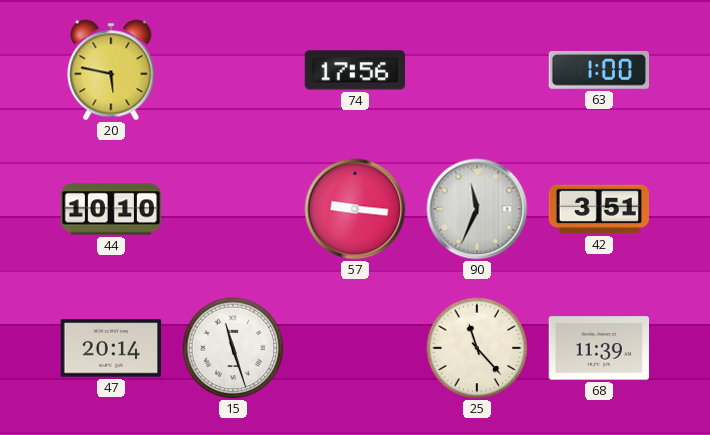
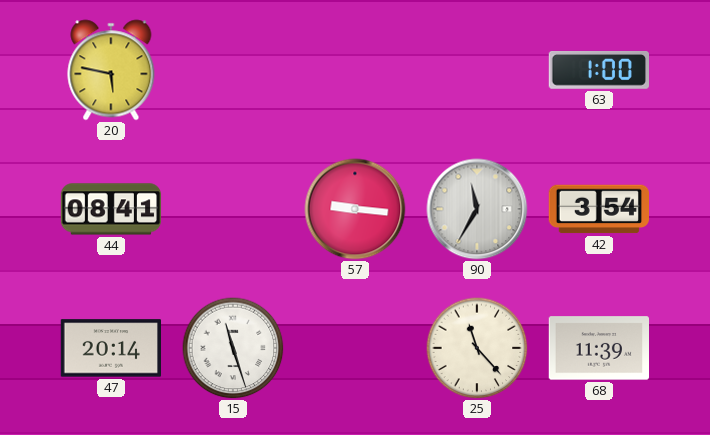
74: 17:56 -> none
44: 10:10 -> 08:41
90: 11:34 -> 11:35
42: 3:51 -> 3:54
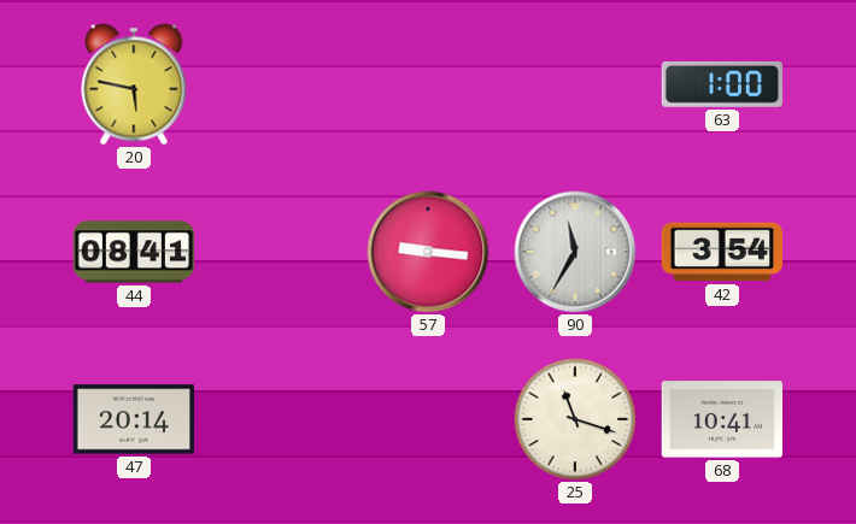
15: 11:27 -> none
25: 11:23 -> 11:18
68: 11:39 -> 10:41
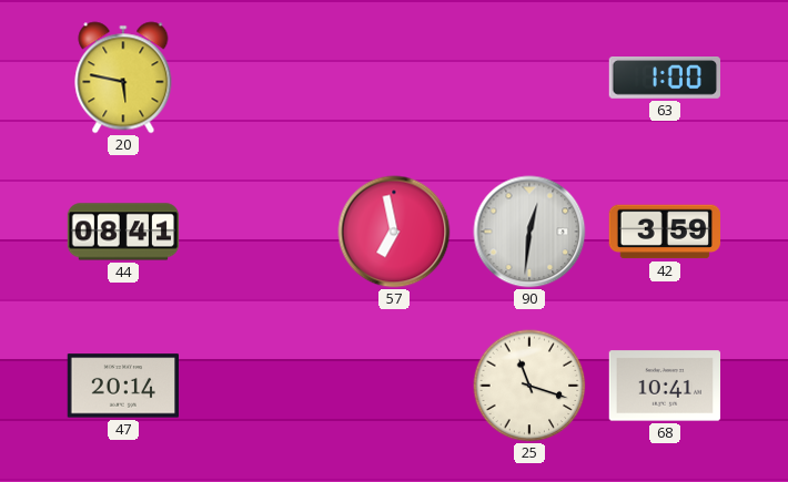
57: 9:16 -> 6:58
90: 11:35 -> 12:31
42: 3:54 -> 3:59
